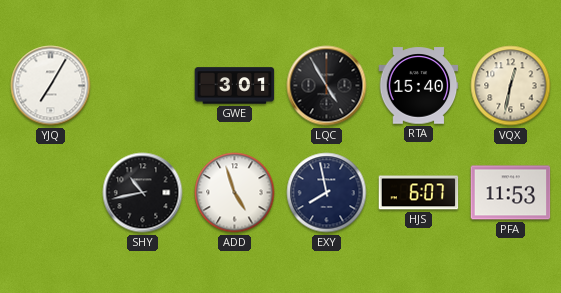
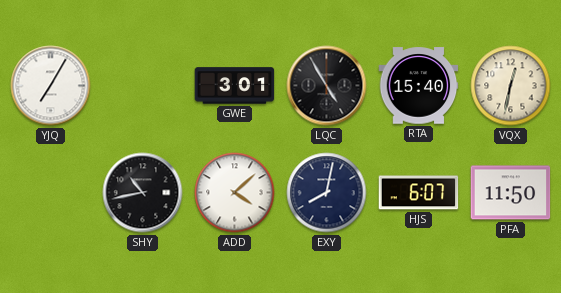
ADD: 4:57 -> 4:08
EXY: 7:58 -> 8:02
PFA: 11:53 -> 11:50
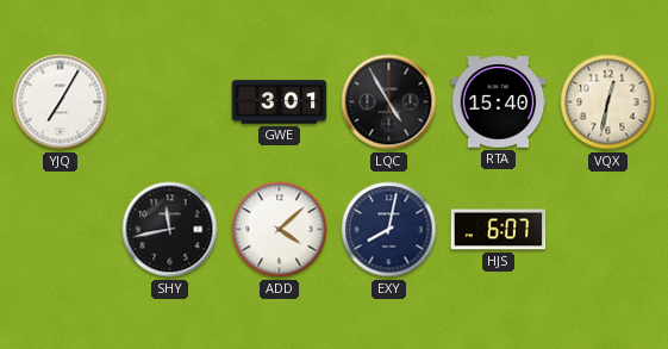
SHY: 10:43 -> 11:43
PFA: 11:50 -> none
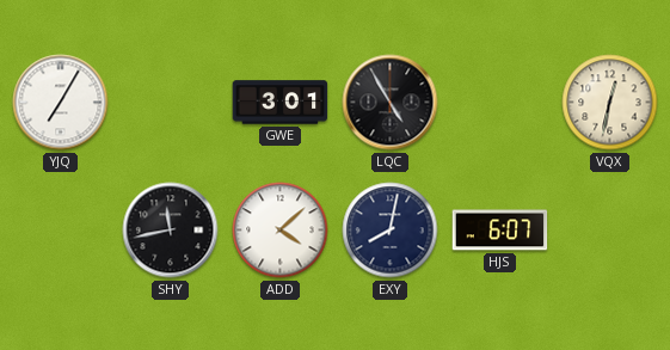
RTA: 15:40 -> none
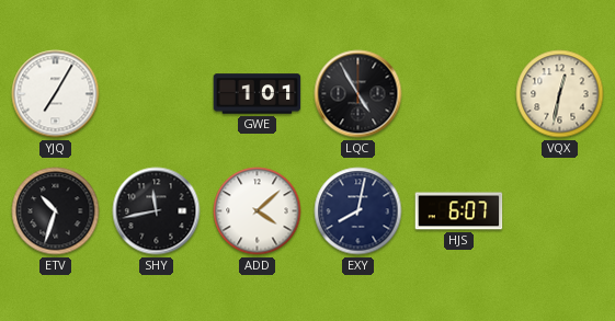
GWE: 3:01 -> 1:01
ETV: none -> 10:33
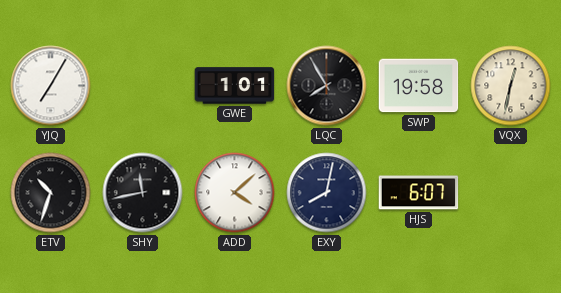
LQC: 4:55 -> 7:55
SWP: none -> 19:58
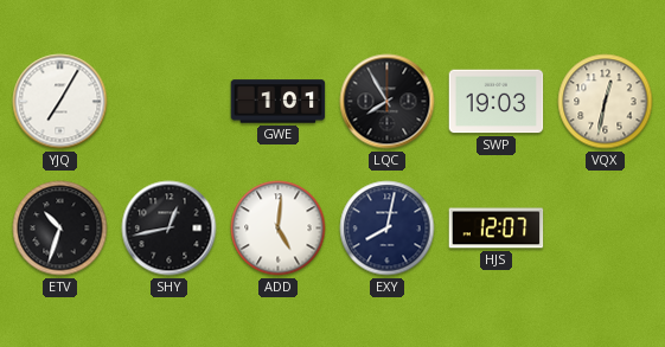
SWP: 19:58 -> 19:03
SHY: 11:43 -> 12:43
ADD: 4:08 -> 5:01
HJS: 6:07 -> 12:07
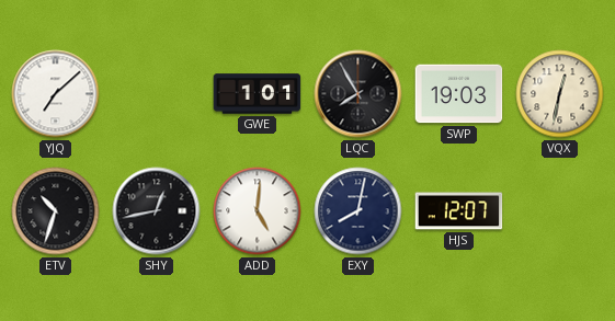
YJQ: 7:05 -> 7:08
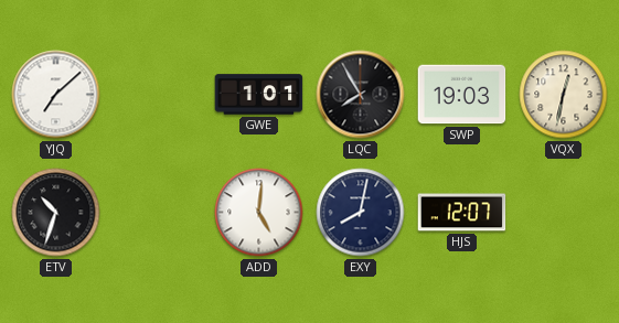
SHY: 12:43 -> none
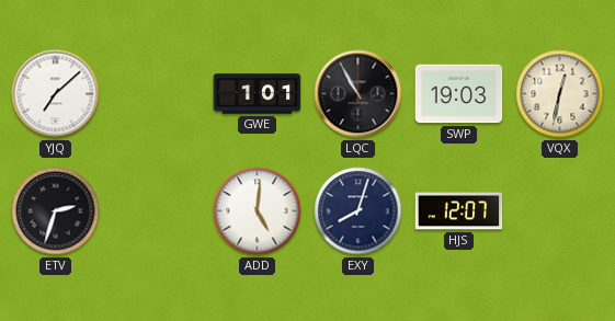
LQC: 7:55 -> 10:55
ETV: 10:33 -> 2:33
EXY: 8:02 -> 8:03
